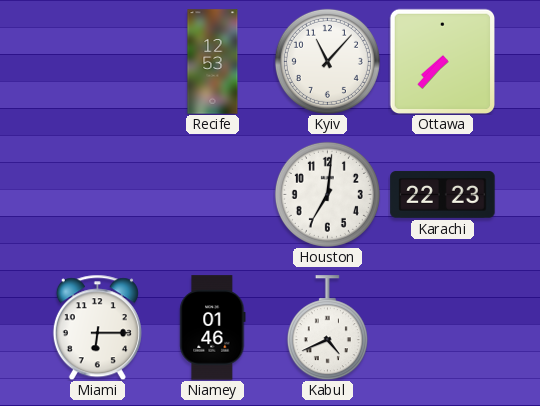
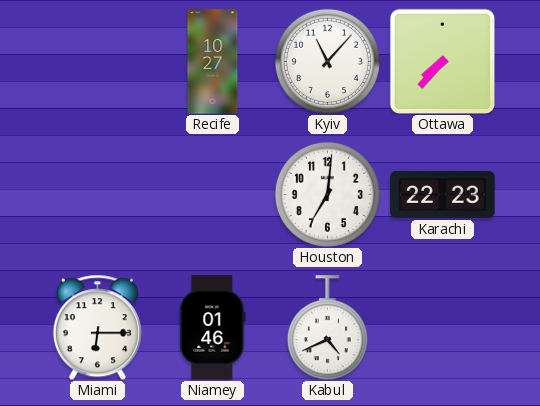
Recife: 12:53 -> 10:27
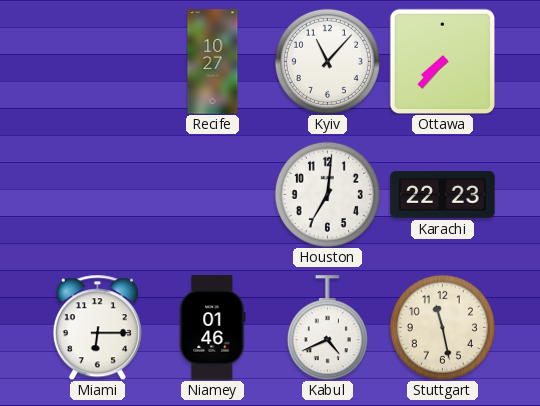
Stuttgart: none -> 11:28
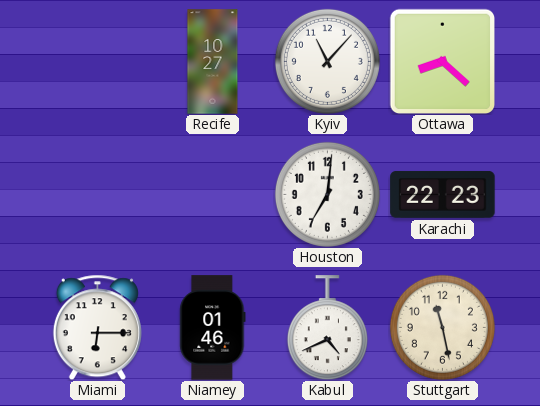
Ottawa: 7:37 -> 8:22
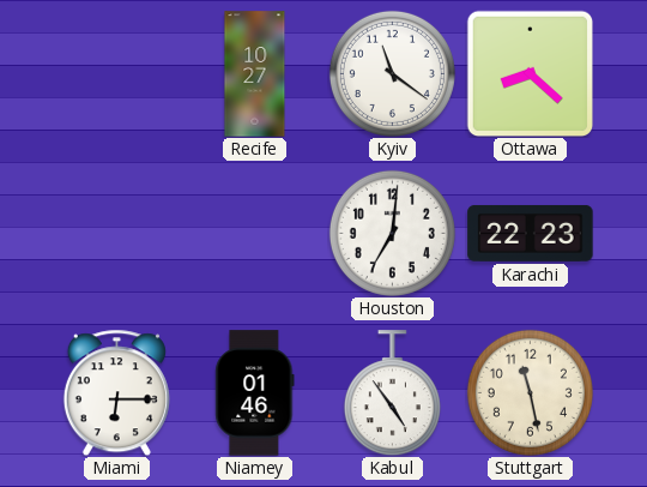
Kyiv: 11:07 -> 11:21
Kabul: 4:41 -> 4:54
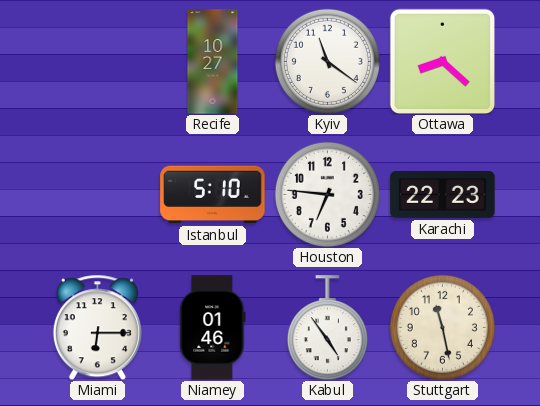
Istanbul: none -> 5:10
Houston: 7:01 -> 6:46
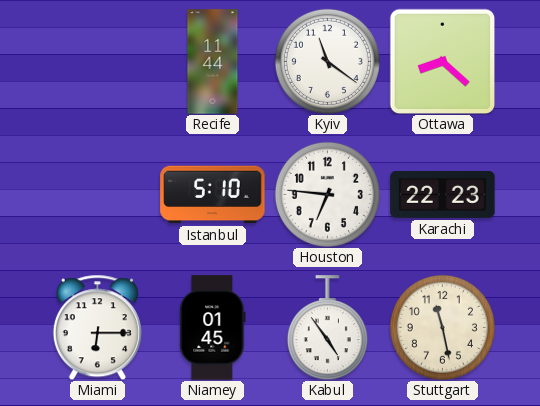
Recife: 10:27 -> 11:44
Niamey: 01:46 -> 01:45
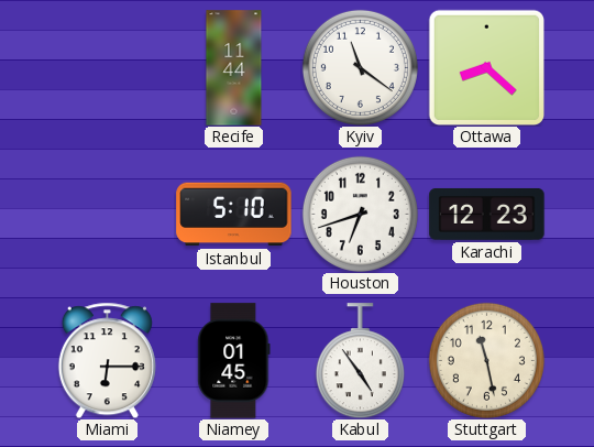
Houston: 6:46 -> 6:42
Karachi: 22:23 -> 12:23
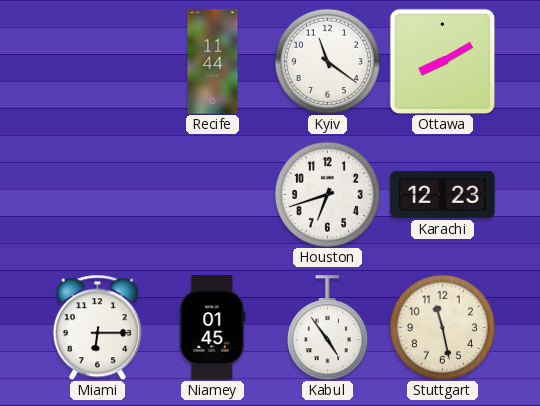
Ottawa: 8:22 -> 8:10
Istanbul: 5:10 -> none
